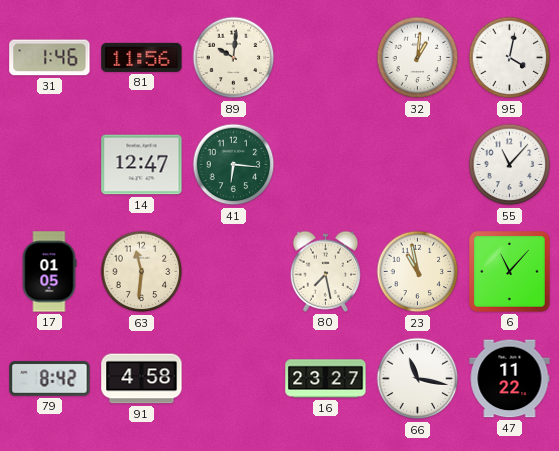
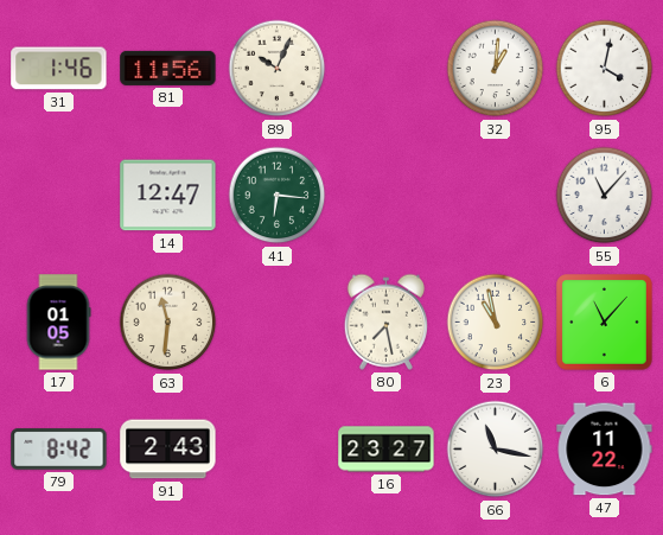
89: 10:01 -> 10:04
91: 4:58 -> 2:43
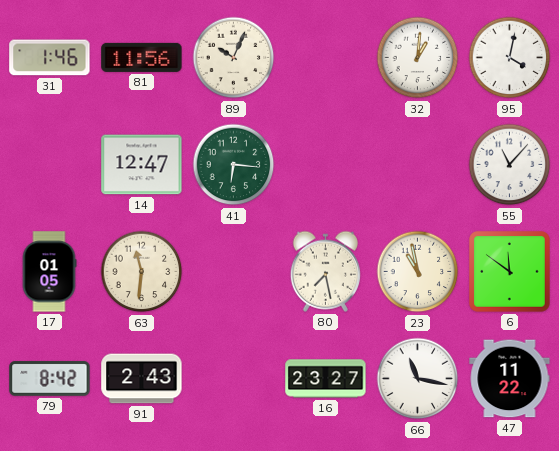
6: 11:07 -> 11:51
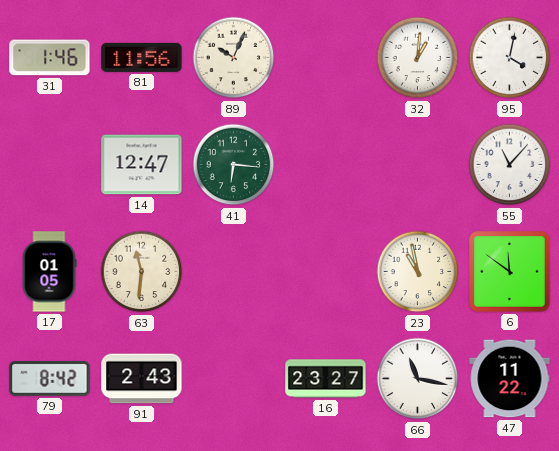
80: 7:28 -> none
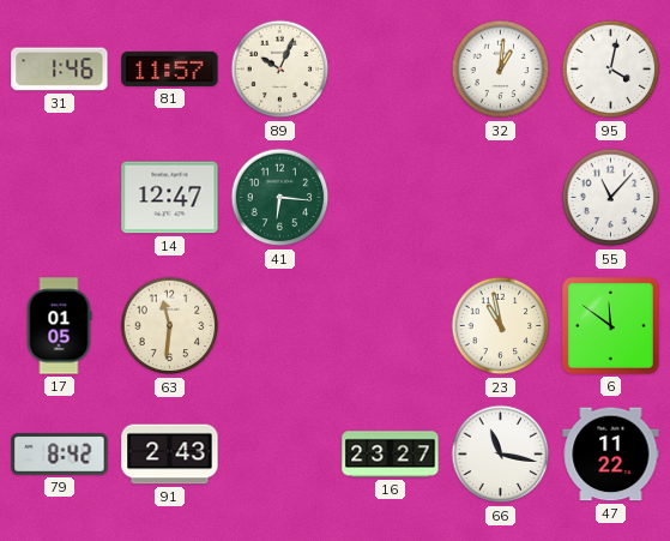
81: 11:56 -> 11:57
